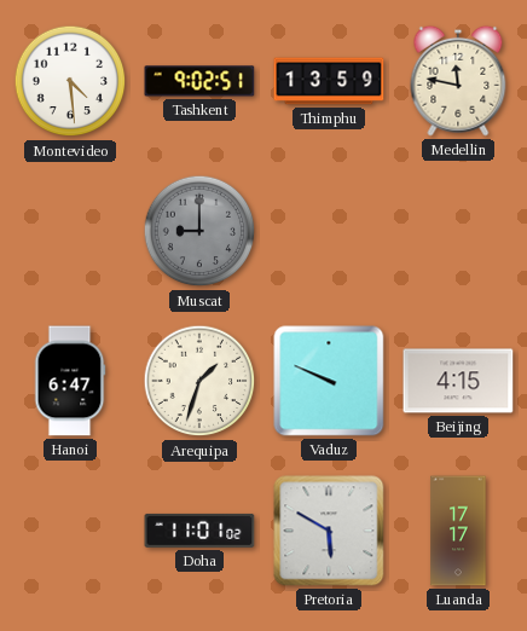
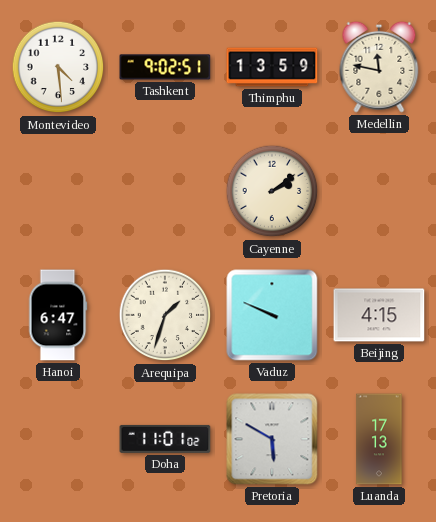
Muscat: 9:00 -> none
Cayenne: none -> 2:09
Luanda: 17:17 -> 17:13
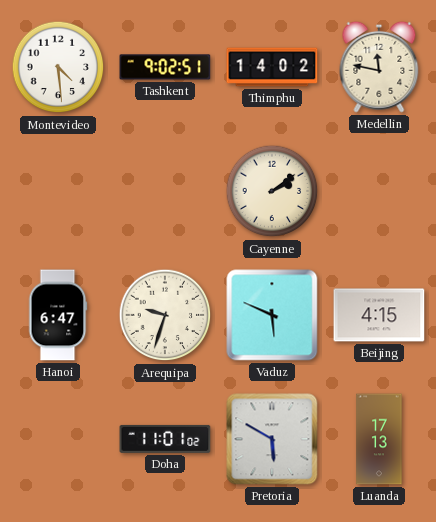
Thimphu: 13:59 -> 14:02
Arequipa: 1:33 -> 9:33
Vaduz: 9:49 -> 5:49
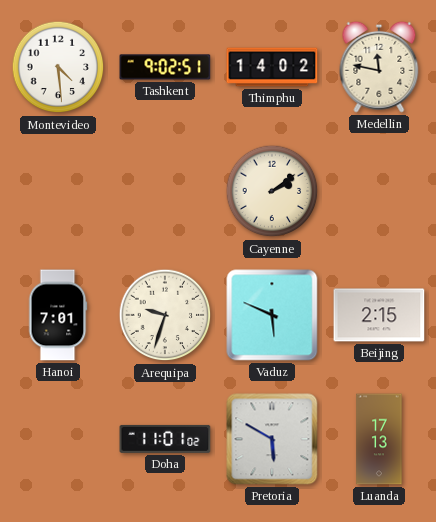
Hanoi: 6:47 -> 7:01
Beijing: 4:15 -> 2:15
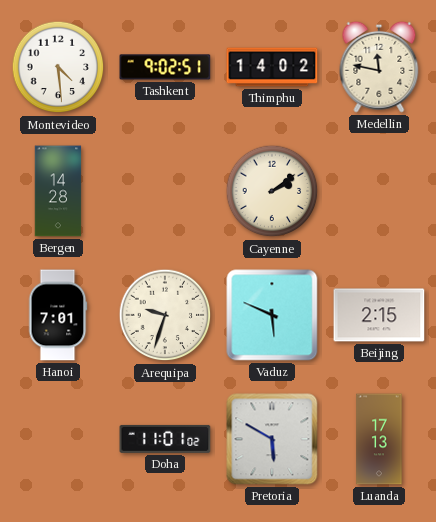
Bergen: none -> 14:28
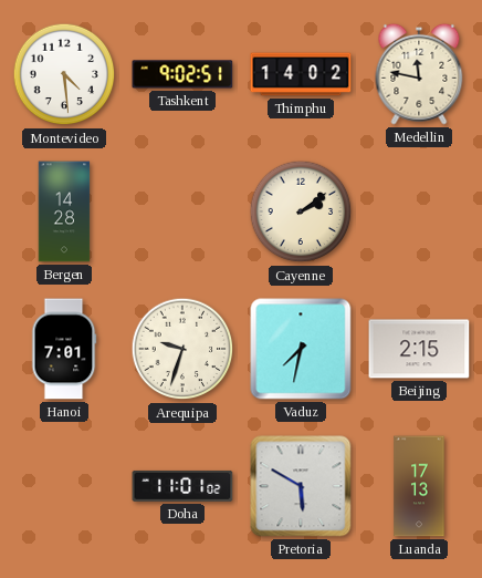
Vaduz: 5:49 -> 7:32
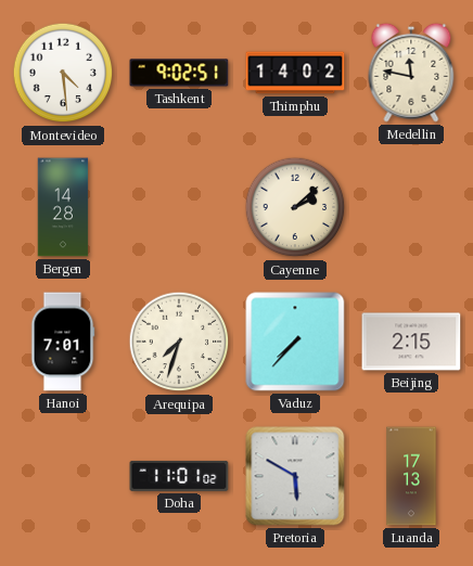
Cayenne: 2:09 -> 2:08
Arequipa: 9:33 -> 7:33
Vaduz: 7:32 -> 7:37
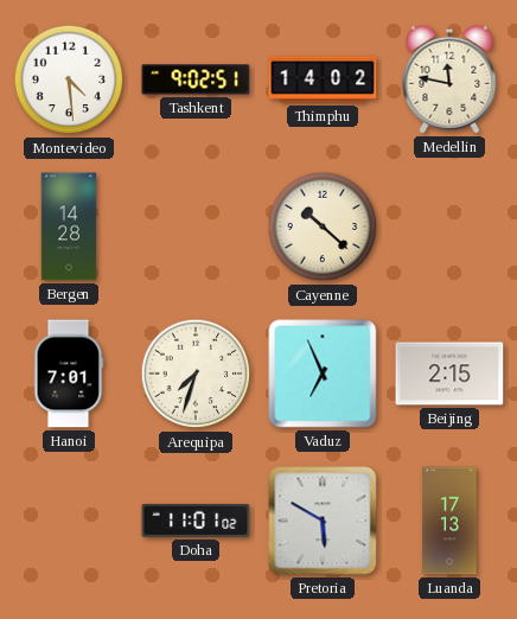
Cayenne: 2:08 -> 10:22
Vaduz: 7:37 -> 6:56
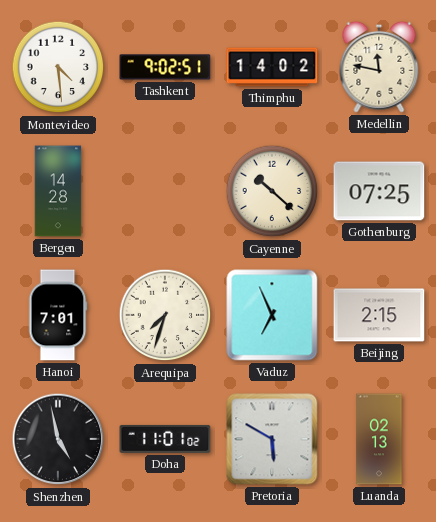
Gothenburg: none -> 07:25
Shenzhen: none -> 4:58
Luanda: 17:13 -> 02:13
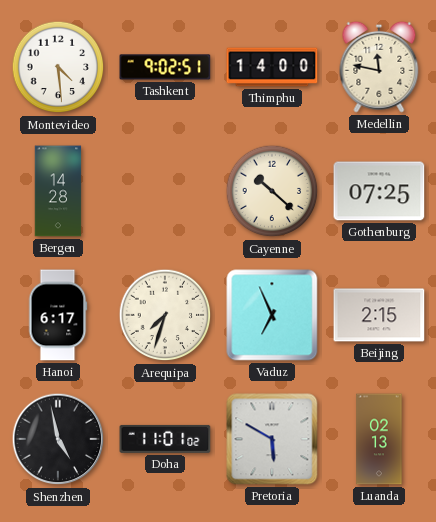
Thimphu: 14:02 -> 14:00
Hanoi: 7:01 -> 6:17
